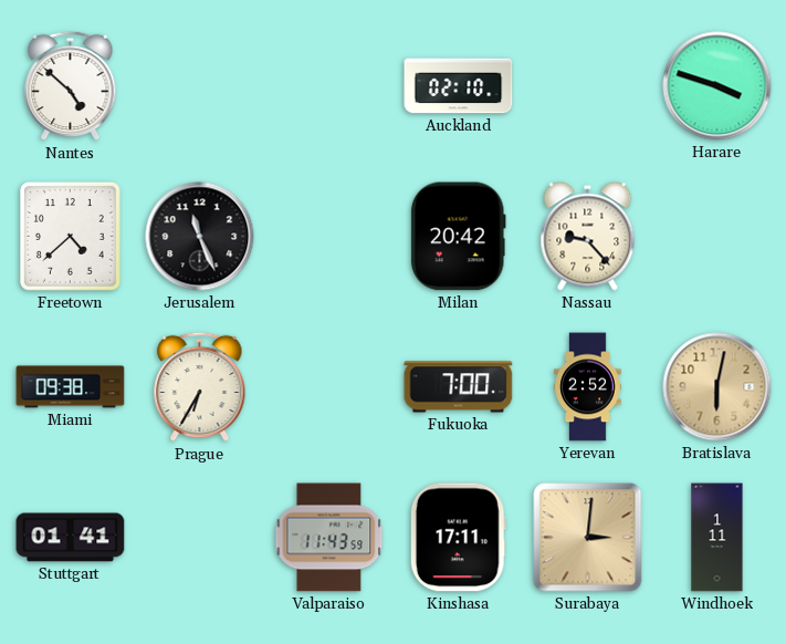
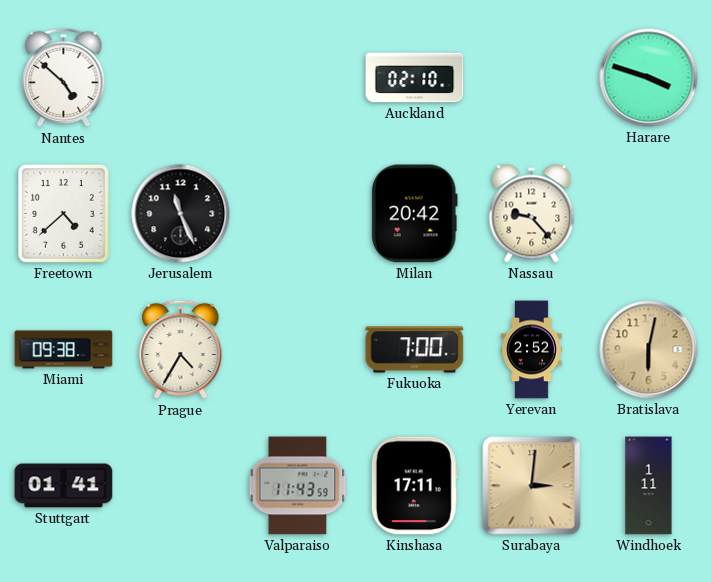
Prague: 6:35 -> 4:35
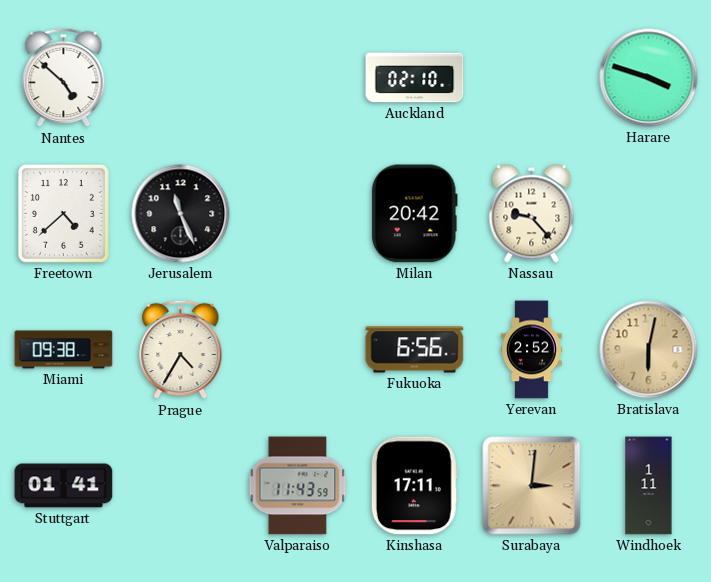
Fukuoka: 7:00 -> 6:56
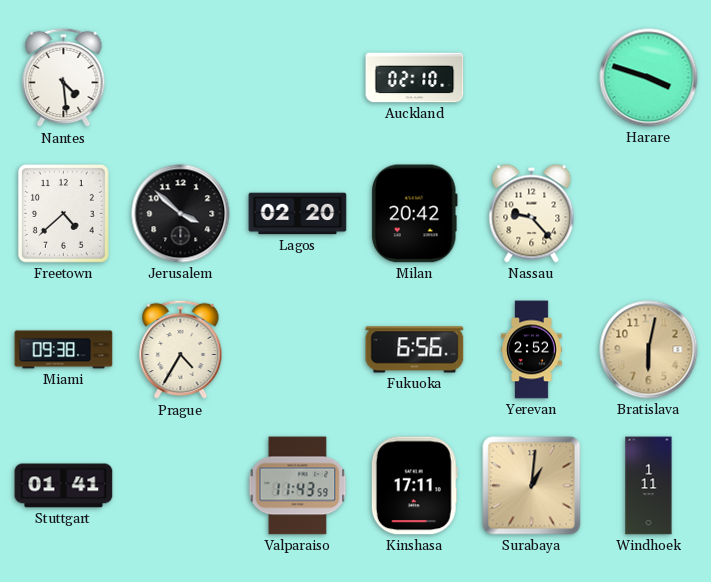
Nantes: 4:52 -> 4:29
Jerusalem: 11:26 -> 3:52
Lagos: none -> 02:20
Surabaya: 3:01 -> 1:01
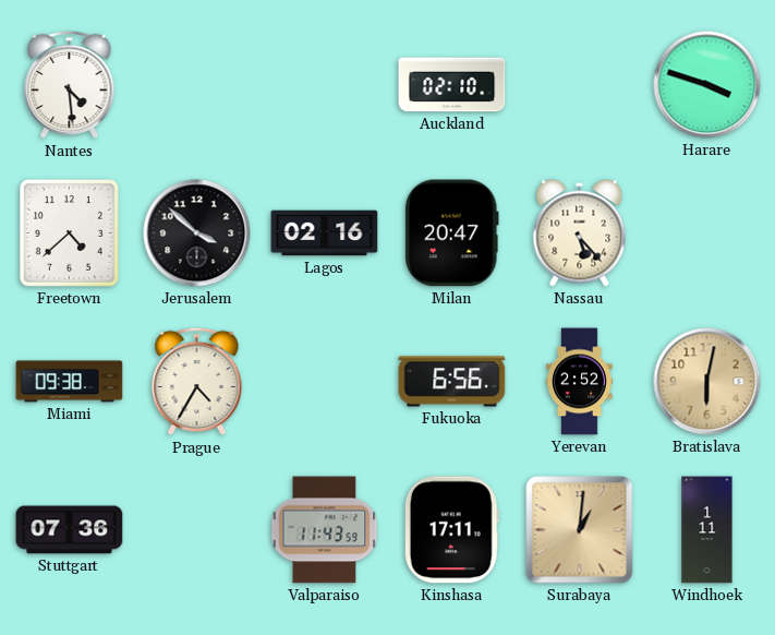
Lagos: 02:20 -> 02:16
Milan: 20:42 -> 20:47
Nassau: 9:23 -> 5:23
Stuttgart: 01:41 -> 07:36
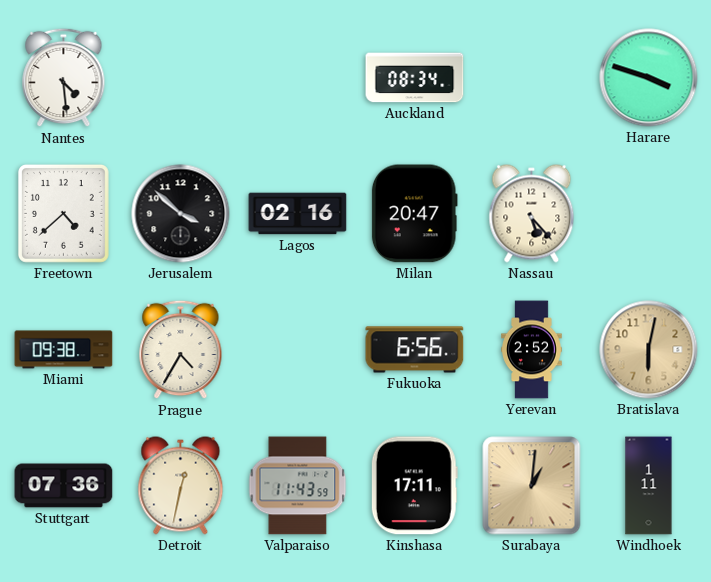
Auckland: 02:10 -> 08:34
Detroit: none -> 12:32
